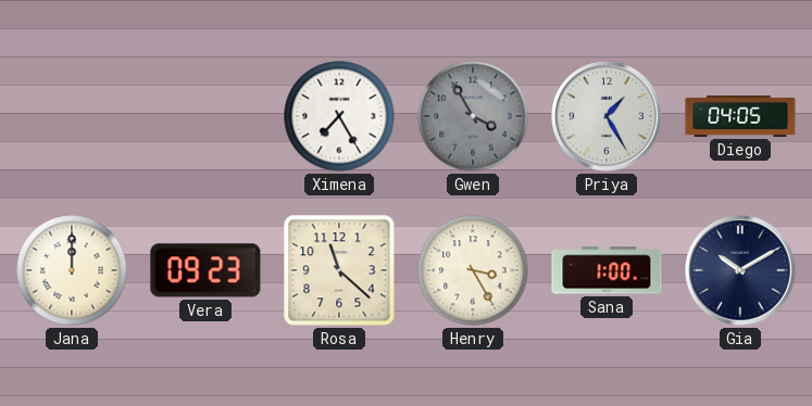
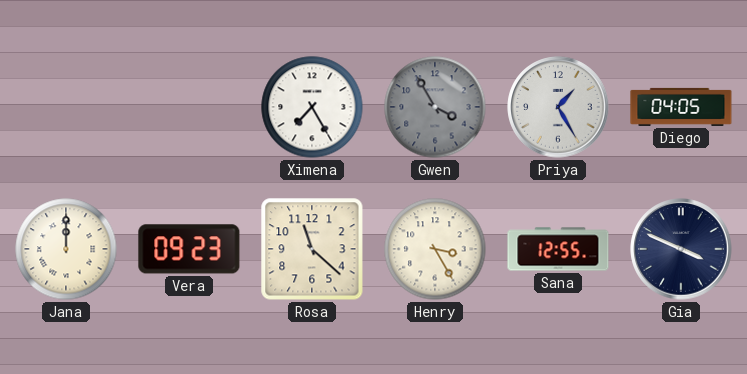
Sana: 1:00 -> 12:55
Gia: 10:10 -> 3:49
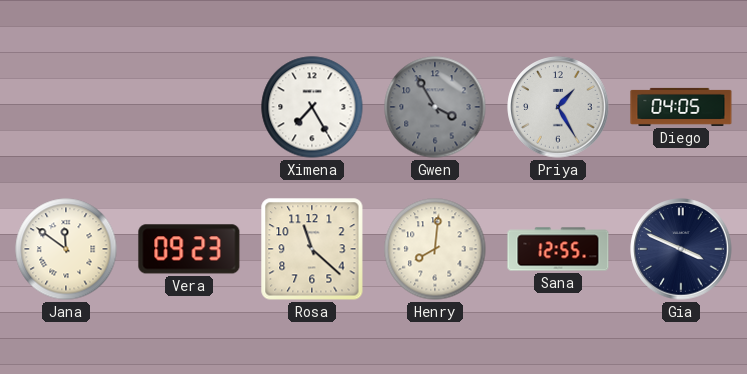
Jana: 12:00 -> 11:51
Henry: 3:25 -> 8:01
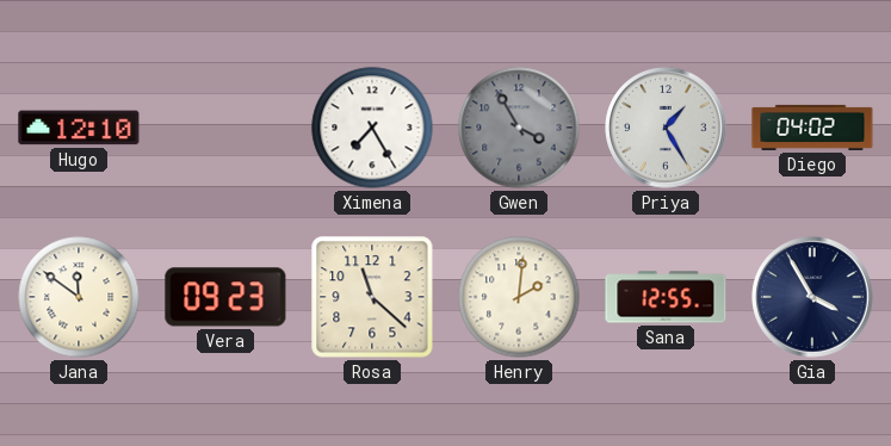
Hugo: none -> 12:10
Diego: 04:05 -> 04:02
Henry: 8:01 -> 2:01
Gia: 3:49 -> 3:55
